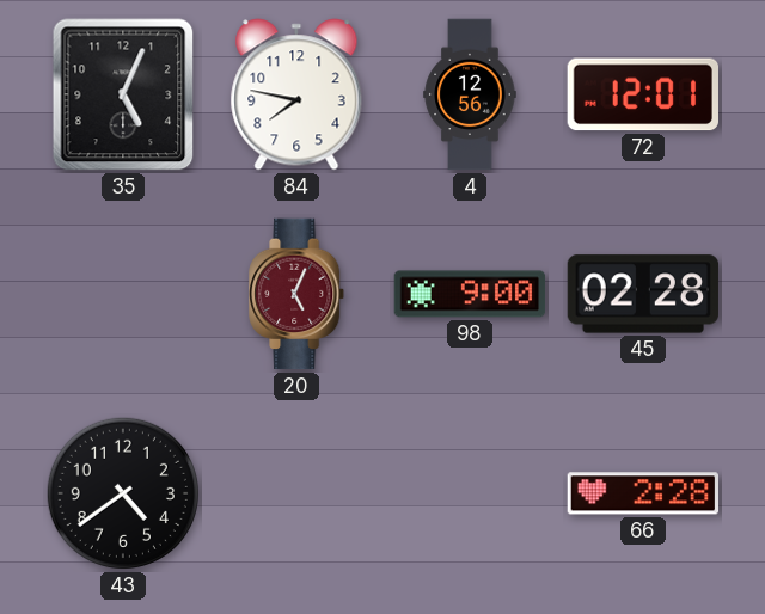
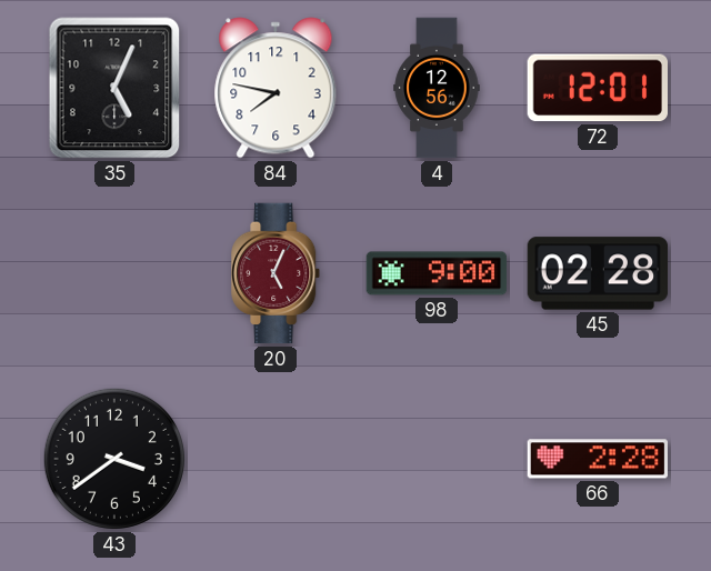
43: 4:39 -> 3:39
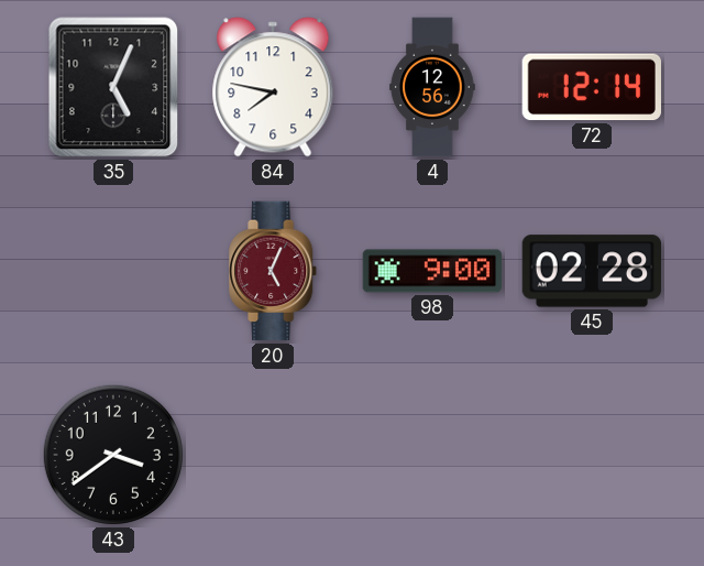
72: 12:01 -> 12:14
66: 2:28 -> none
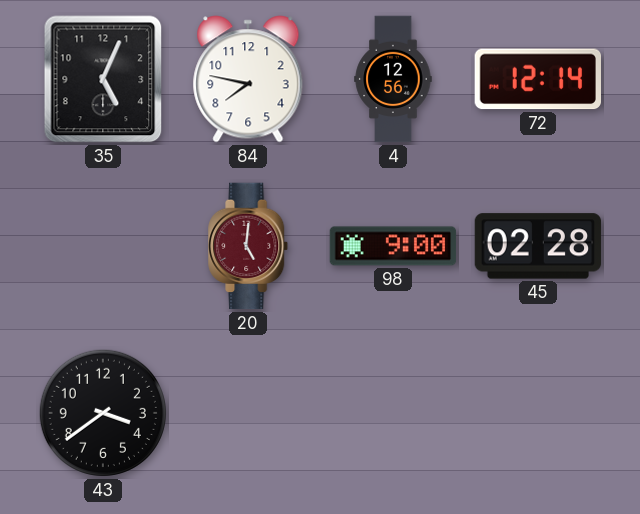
20: 5:04 -> 5:01
